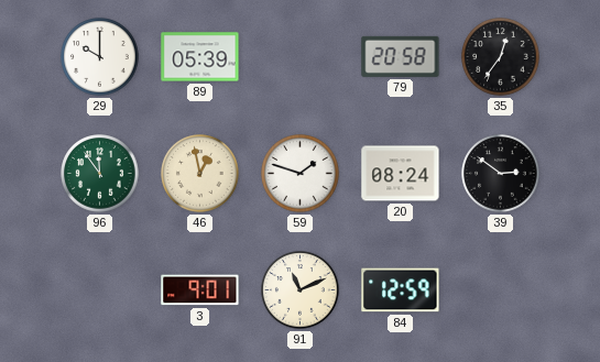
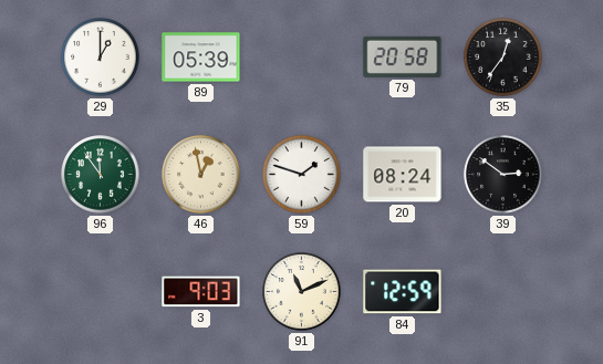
29: 10:00 -> 1:00
3: 9:01 -> 9:03
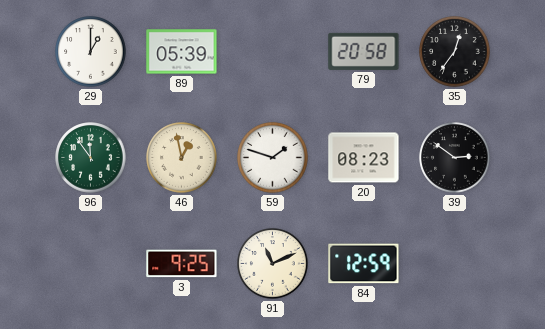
20: 08:24 -> 08:23
3: 9:03 -> 9:25
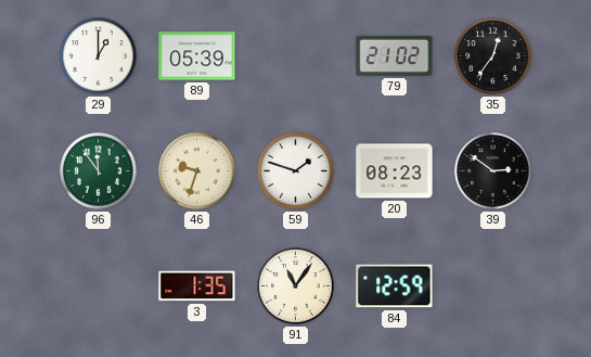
79: 20:58 -> 21:02
46: 12:58 -> 9:33
3: 9:25 -> 1:35
91: 11:11 -> 11:06
